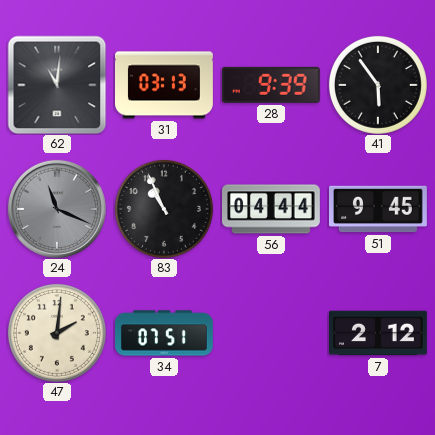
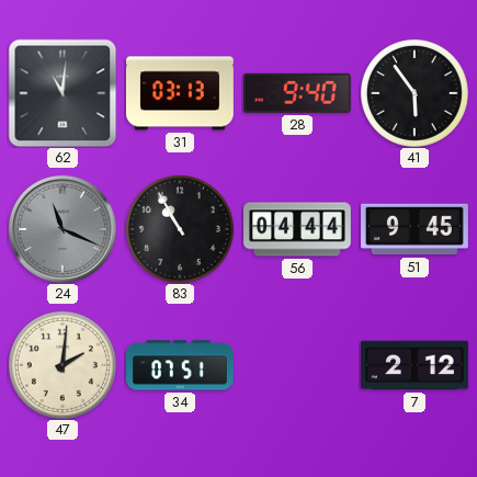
28: 9:39 -> 9:40
83: 10:56 -> 10:55
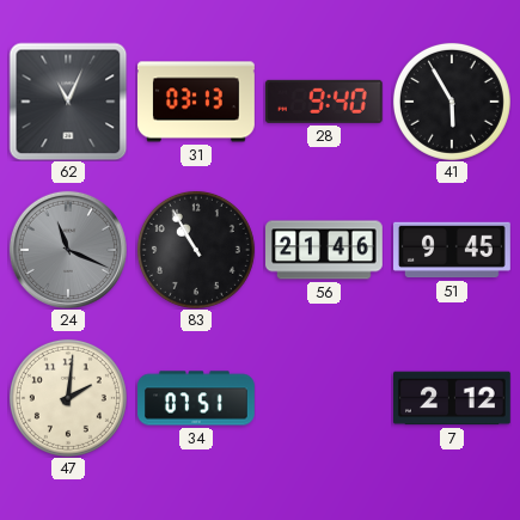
62: 11:01 -> 11:04
41: 5:54 -> 5:55
56: 04:44 -> 21:46
